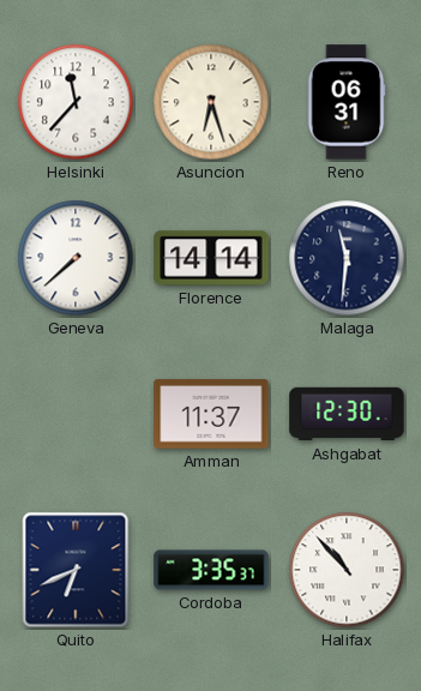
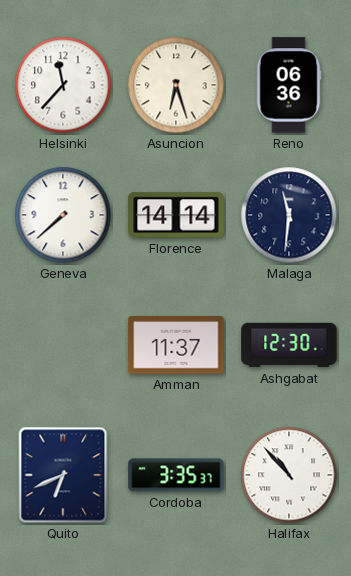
Reno: 06:31 -> 06:36
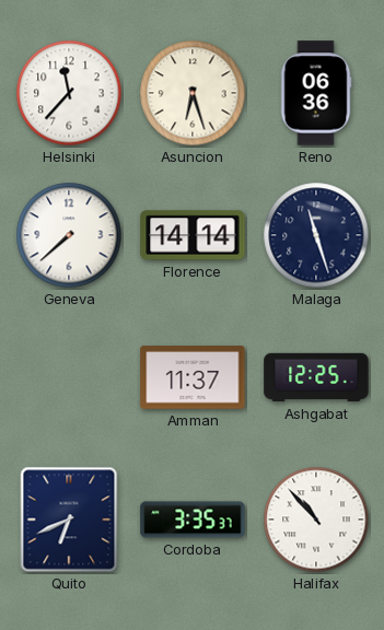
Malaga: 11:31 -> 11:27
Ashgabat: 12:30 -> 12:25
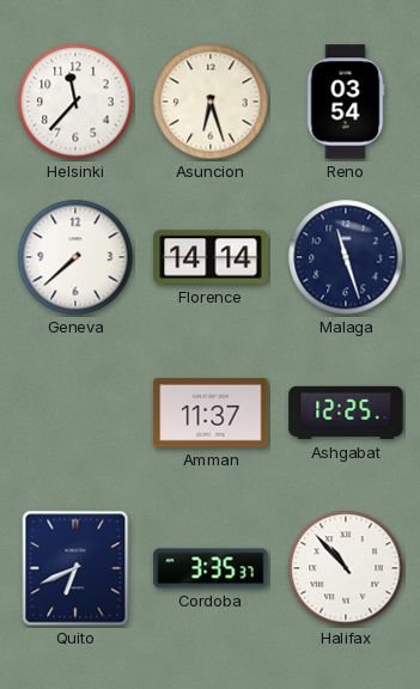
Reno: 06:36 -> 03:54
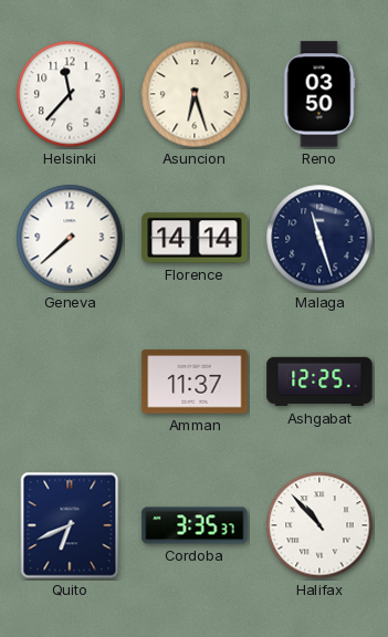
Reno: 03:54 -> 03:50
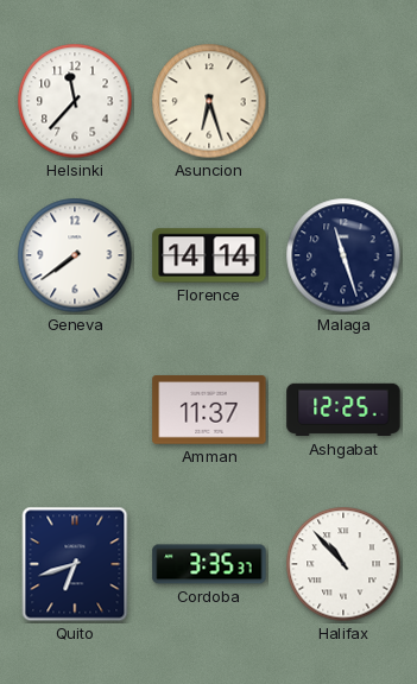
Reno: 03:50 -> none
Geneva: 7:38 -> 7:39
Quito: 6:41 -> 6:42
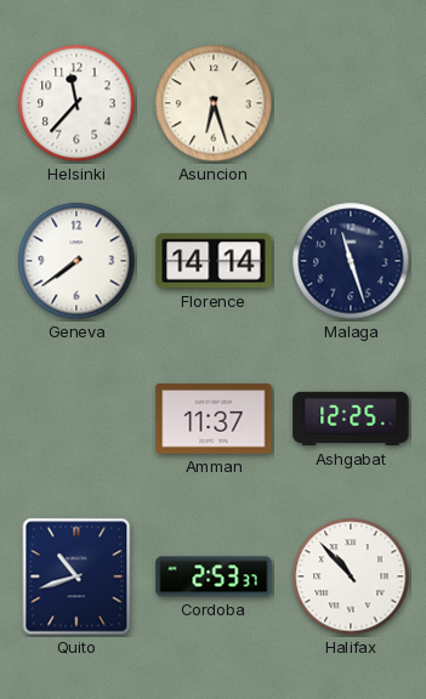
Quito: 6:42 -> 10:42
Cordoba: 3:35 -> 2:53
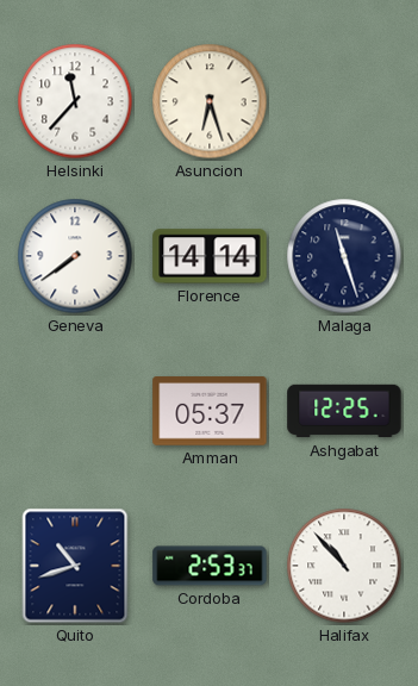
Amman: 11:37 -> 05:37
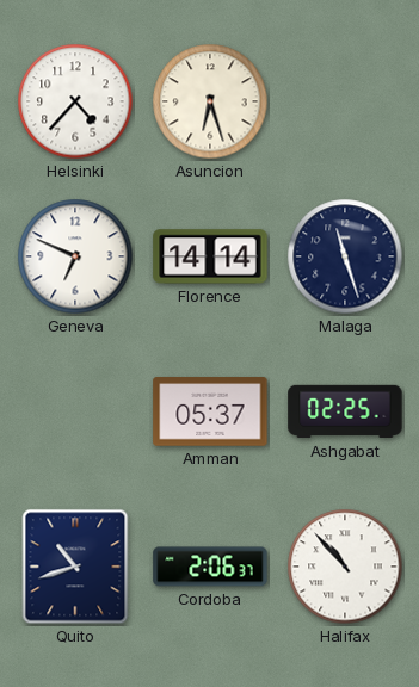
Helsinki: 11:37 -> 4:37
Geneva: 7:39 -> 6:49
Ashgabat: 12:25 -> 02:25
Cordoba: 2:53 -> 2:06
